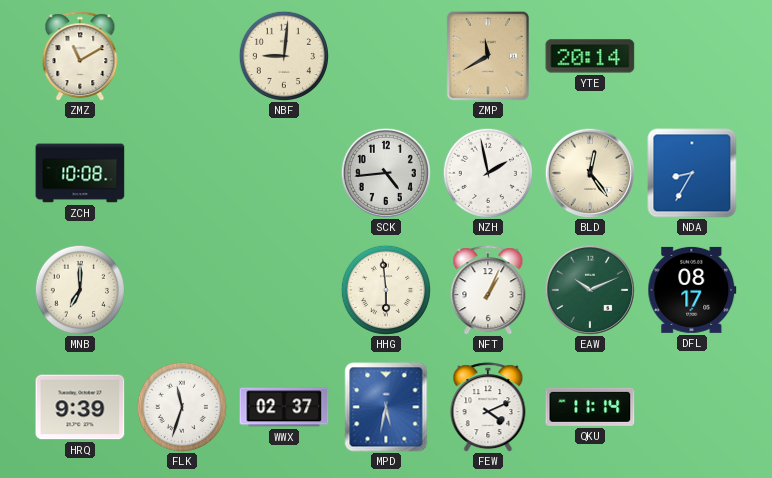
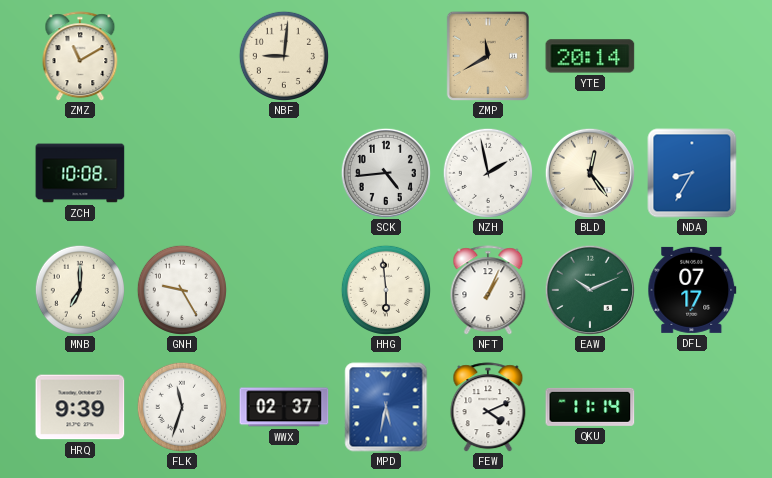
GNH: none -> 9:25
DFL: 08:17 -> 07:17
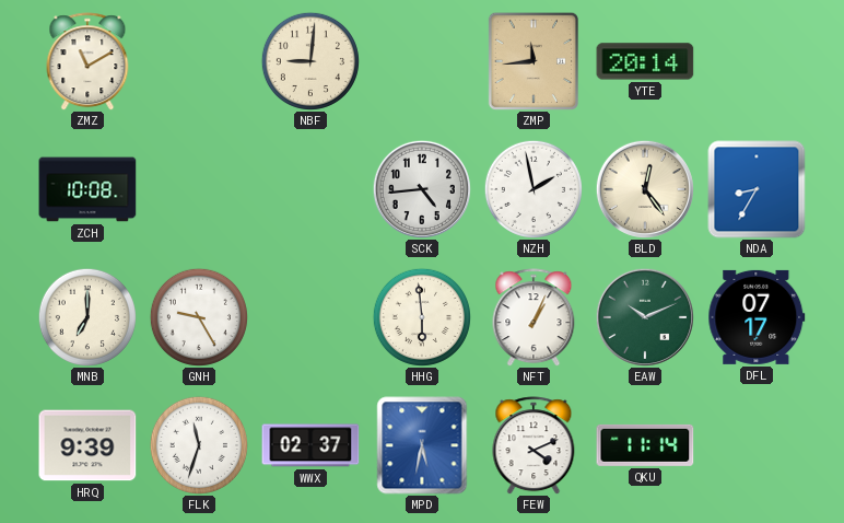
ZMP: 11:40 -> 11:44
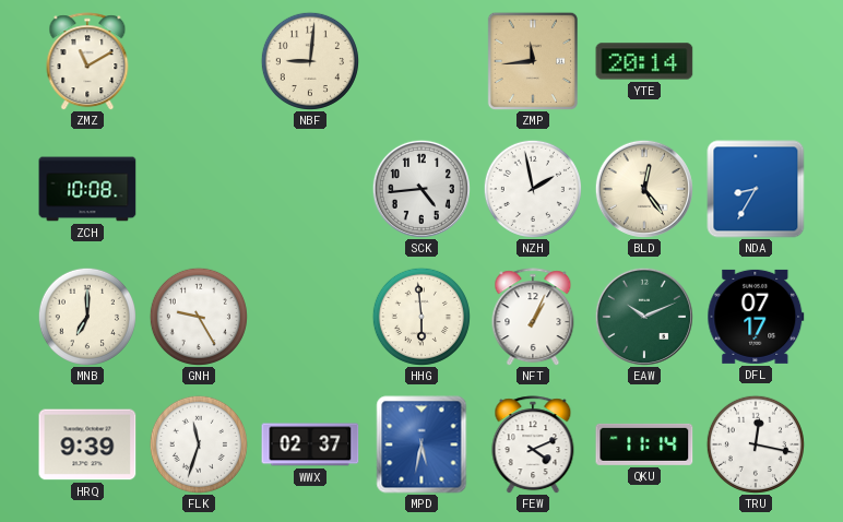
TRU: none -> 12:17
